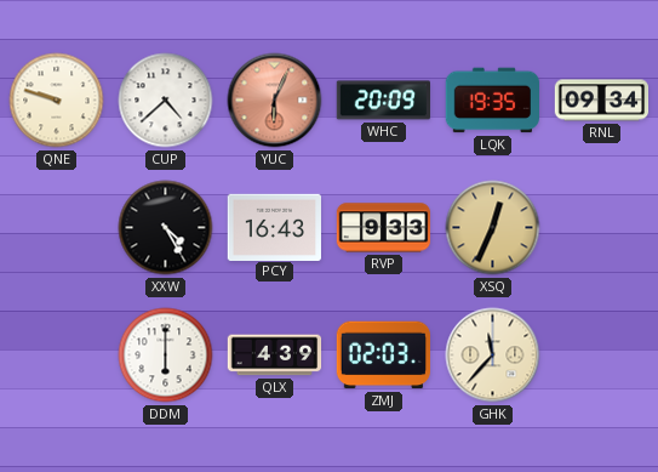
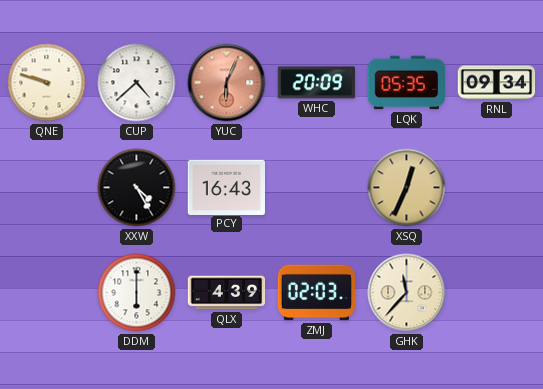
LQK: 19:35 -> 05:35
RVP: 9:33 -> none
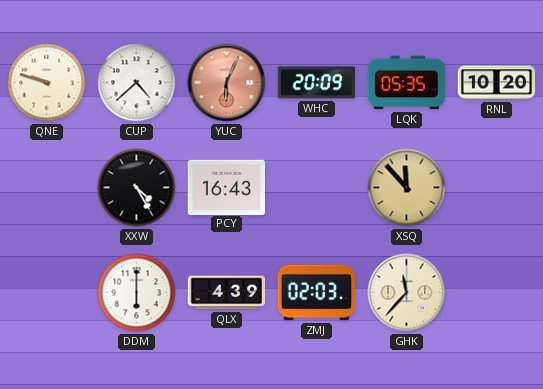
RNL: 09:34 -> 10:20
XSQ: 12:34 -> 11:53
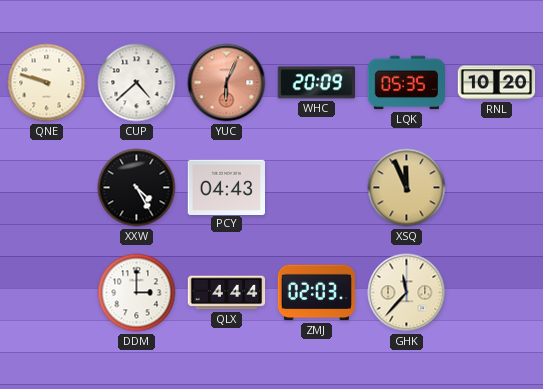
PCY: 16:43 -> 04:43
XSQ: 11:53 -> 11:56
DDM: 6:00 -> 3:00
QLX: 4:39 -> 4:44
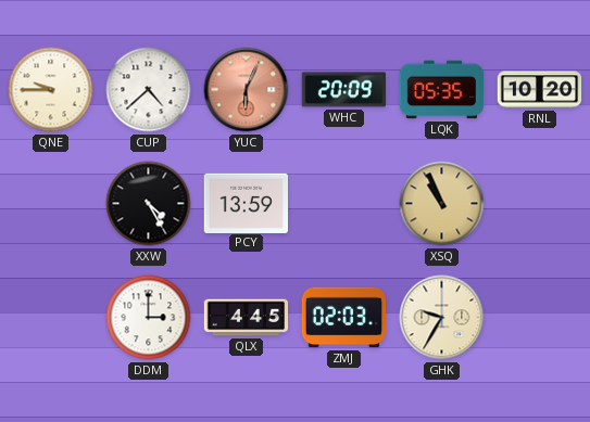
QNE: 9:48 -> 9:45
PCY: 04:43 -> 13:59
XSQ: 11:56 -> 10:56
QLX: 4:44 -> 4:45
GHK: 11:37 -> 9:35
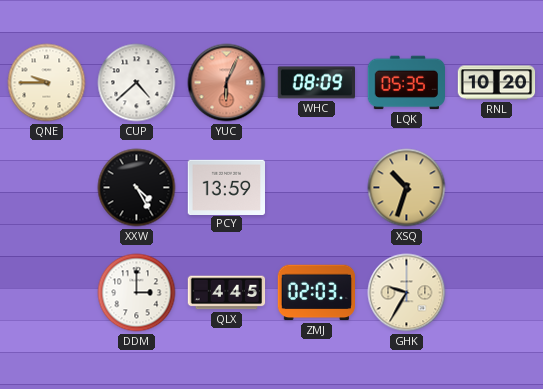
WHC: 20:09 -> 08:09
XSQ: 10:56 -> 10:33
